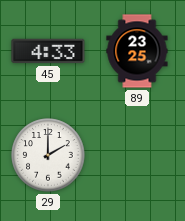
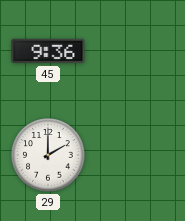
45: 4:33 -> 9:36
89: 23:25 -> none
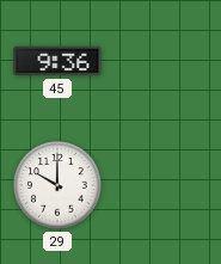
29: 2:00 -> 10:00
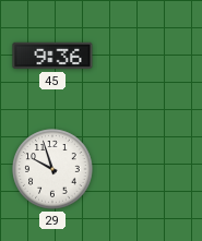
29: 10:00 -> 9:57
